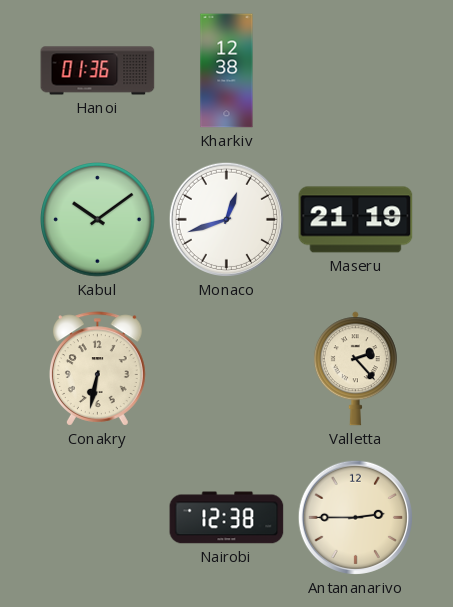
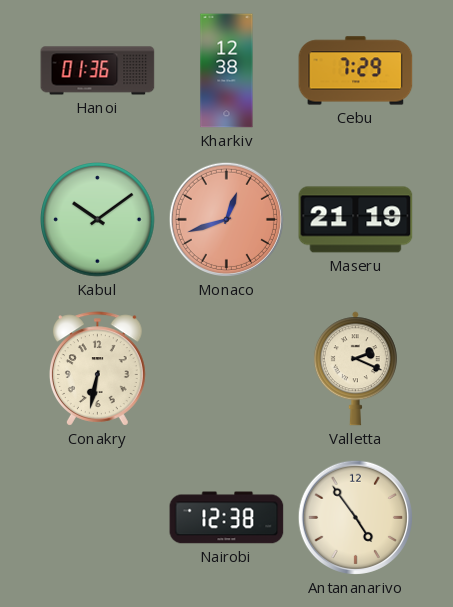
Cebu: none -> 7:29
Monaco dial: white -> salmon
Valletta: 2:23 -> 2:19
Antananarivo: 2:45 -> 4:54
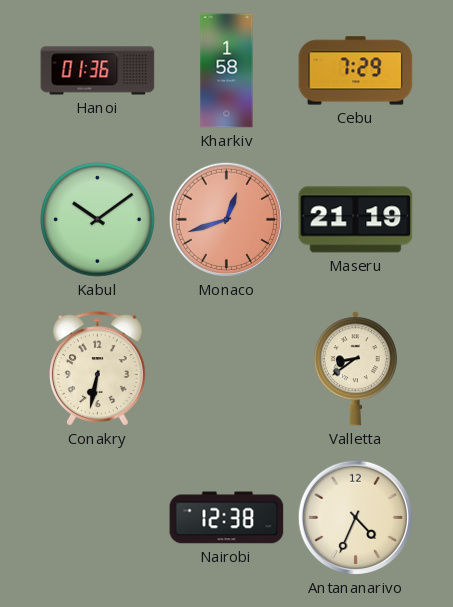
Kharkiv: 12:38 -> 1:58
Valletta: 2:19 -> 8:39
Antananarivo: 4:54 -> 4:34
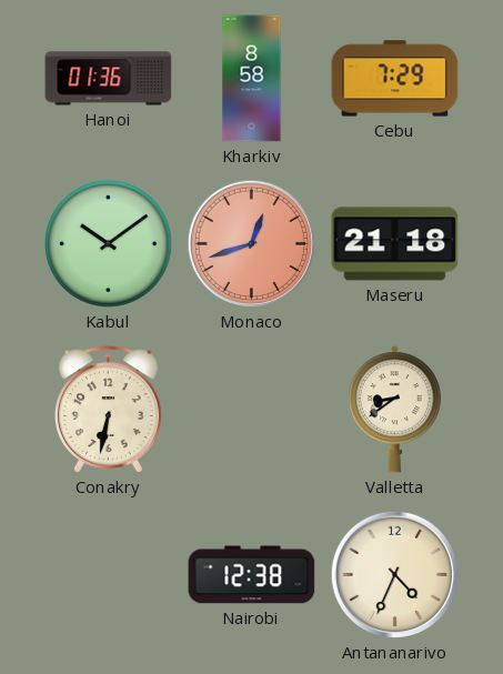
Kharkiv: 1:58 -> 8:58
Maseru: 21:19 -> 21:18
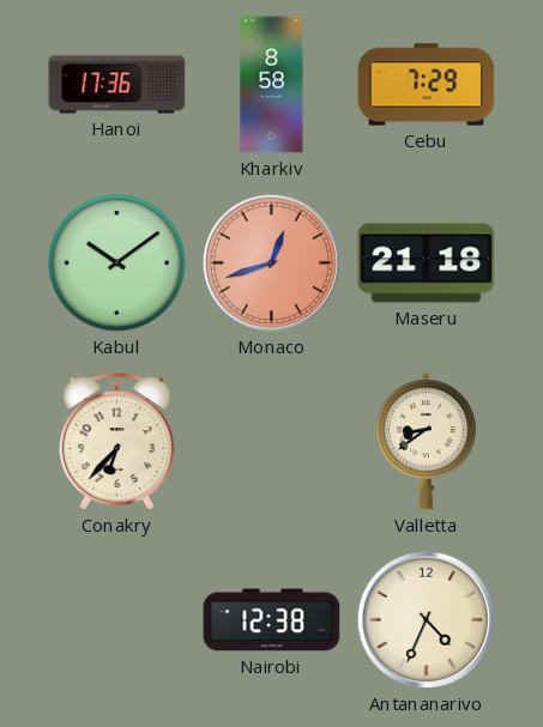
Hanoi: 01:36 -> 17:36
Conakry: 6:32 -> 6:37
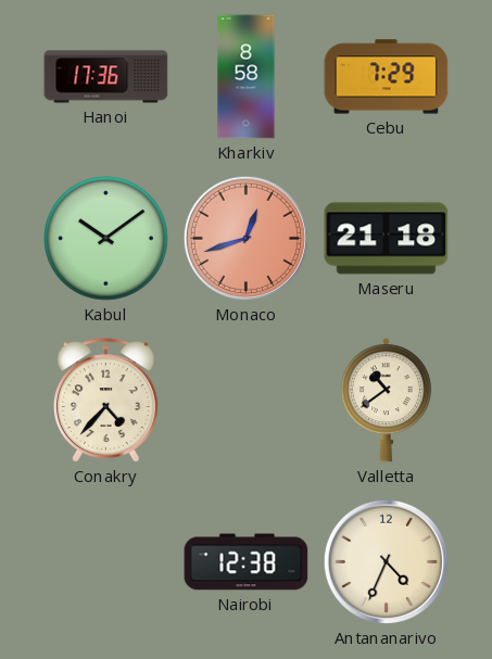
Conakry: 6:37 -> 4:37
Valletta: 8:39 -> 10:39
